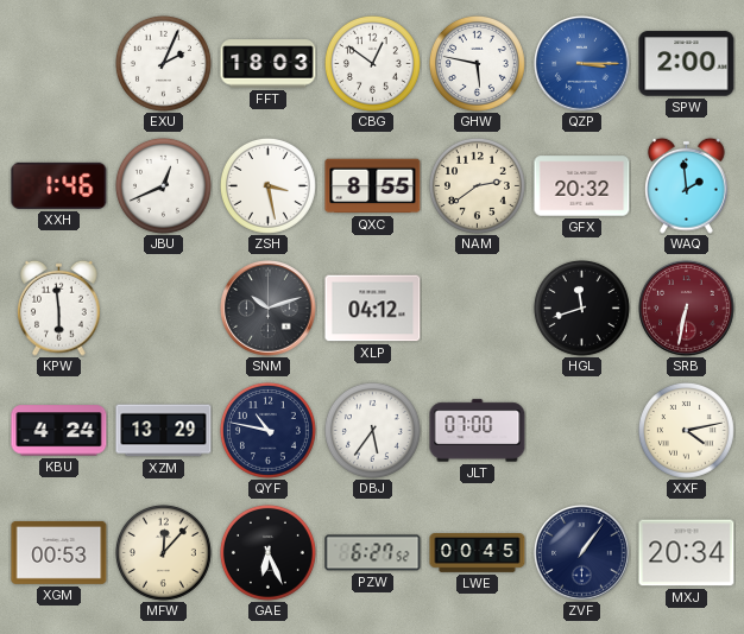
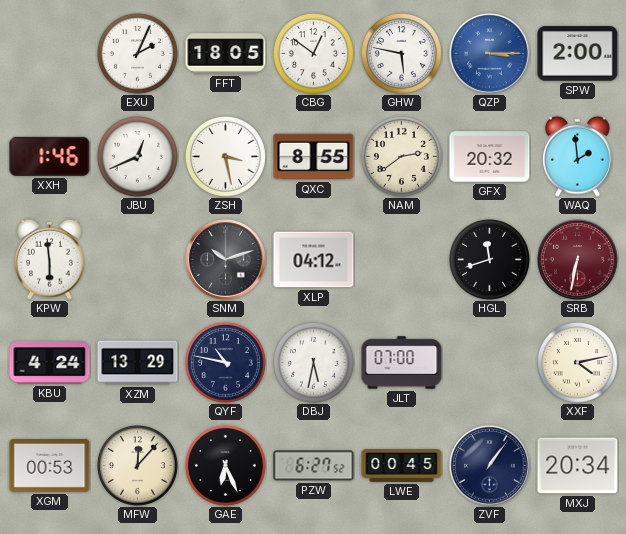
FFT: 18:03 -> 18:05
DBJ: 5:36 -> 5:32
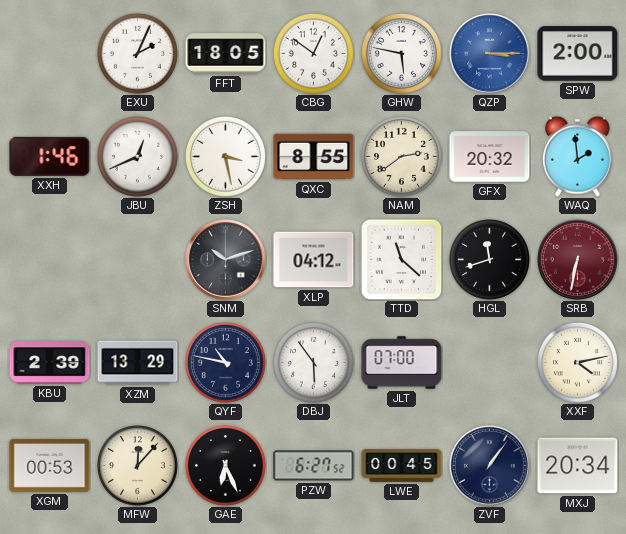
KPW: 5:59 -> none
TTD: none -> 11:22
KBU: 4:24 -> 2:39
DBJ: 5:32 -> 5:54
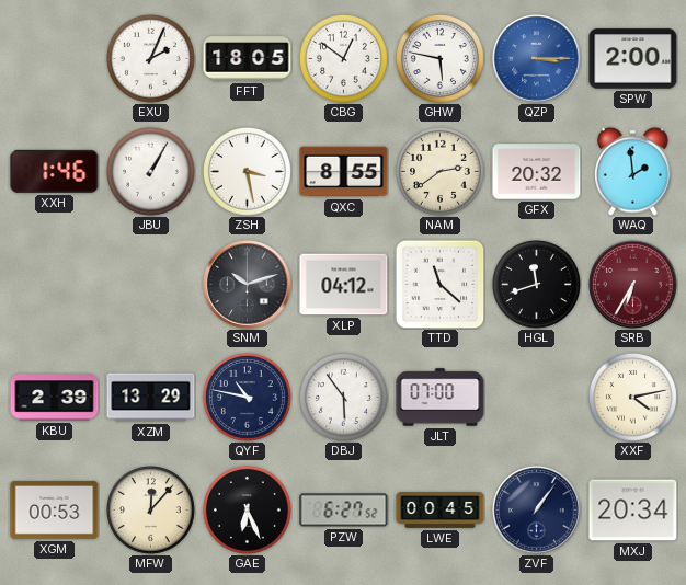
JBU: 12:41 -> 1:05
SRB: 6:32 -> 6:35
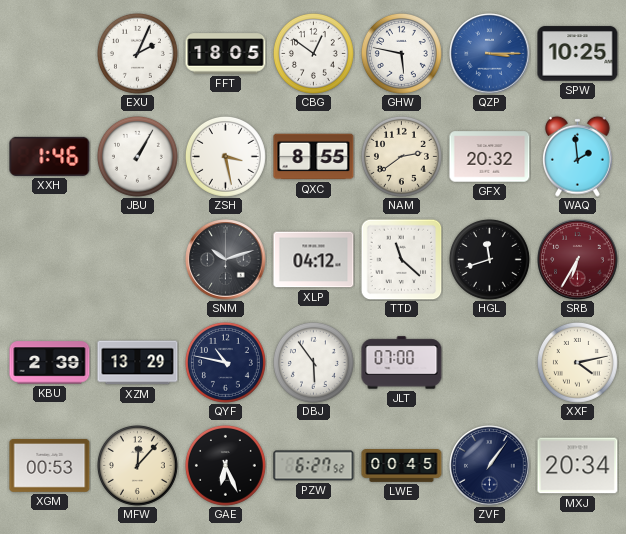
SPW: 2:00 -> 10:25
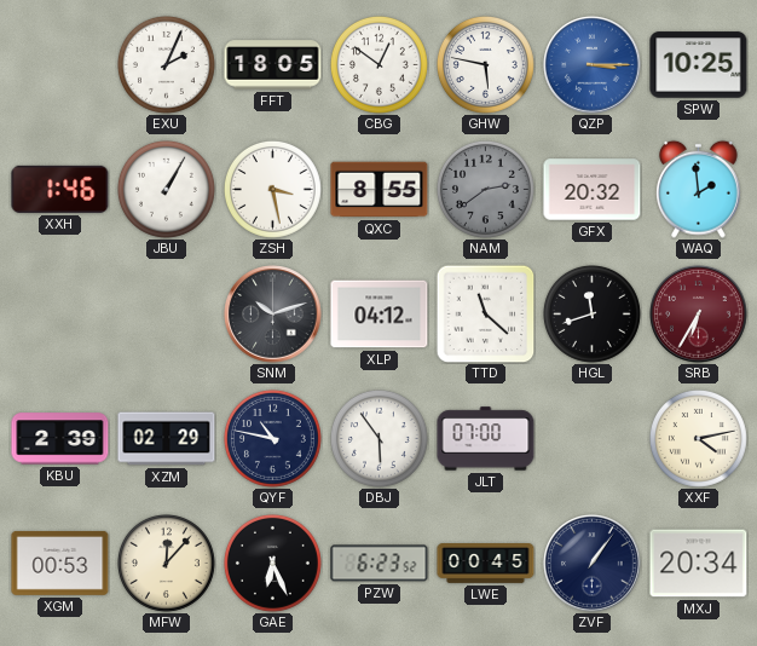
NAM dial: cream -> grey
XZM: 13:29 -> 02:29
PZW: 6:27 -> 6:23
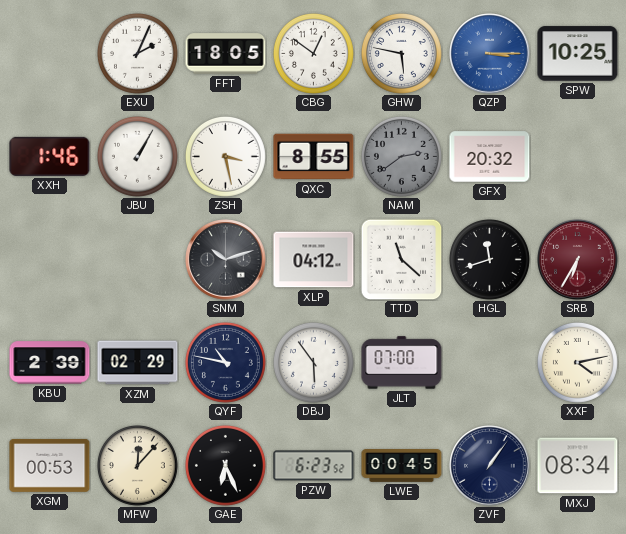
WAQ: 1:59 -> none
MXJ: 20:34 -> 08:34
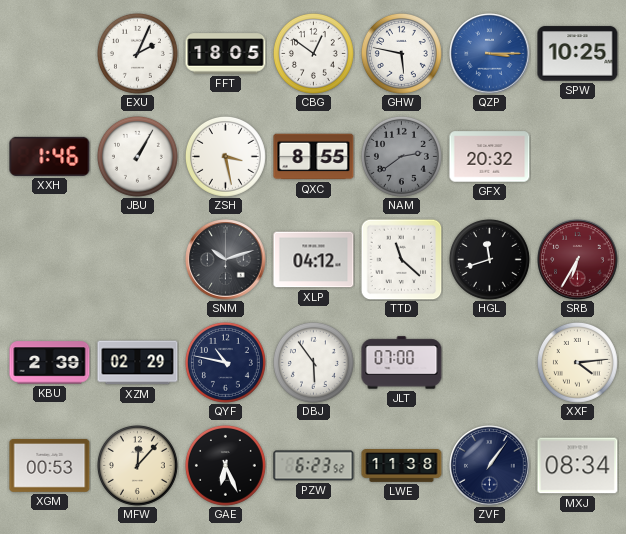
XXF: 4:13 -> 4:14
LWE: 00:45 -> 11:38
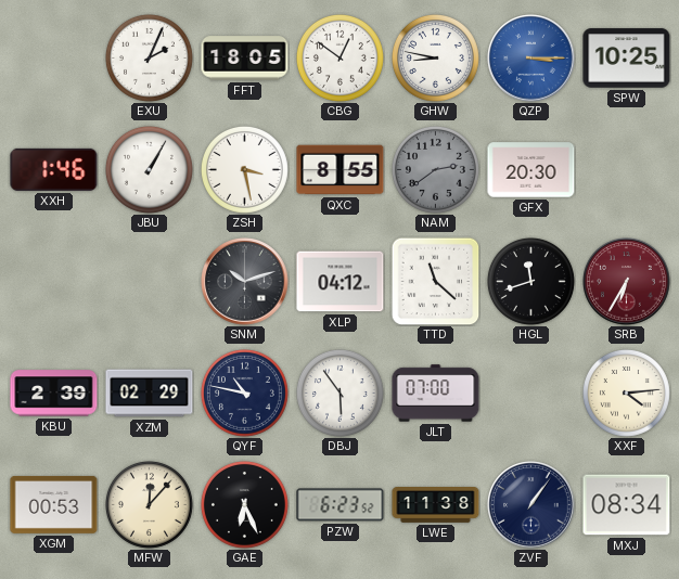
GHW: 5:47 -> 8:47
GFX: 20:32 -> 20:30
